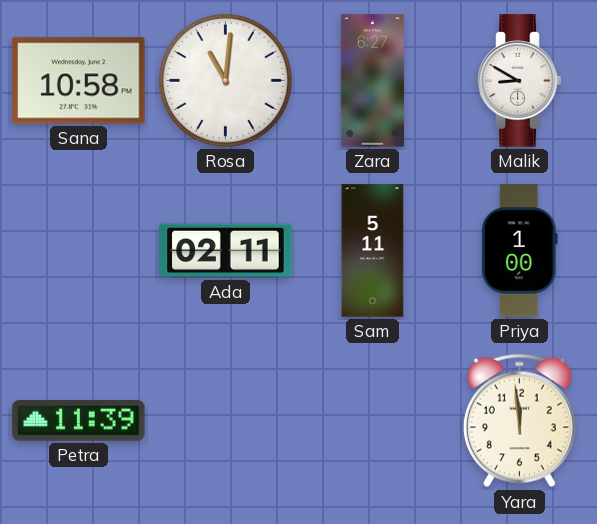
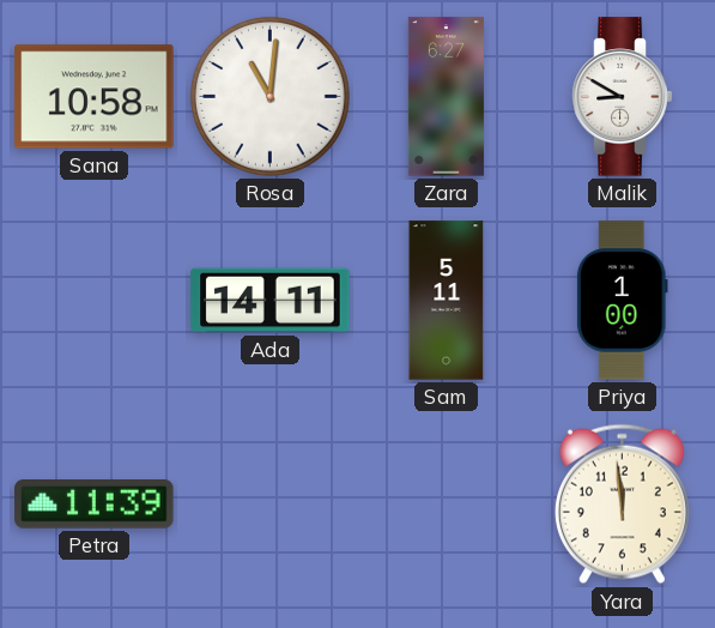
Ada: 02:11 -> 14:11
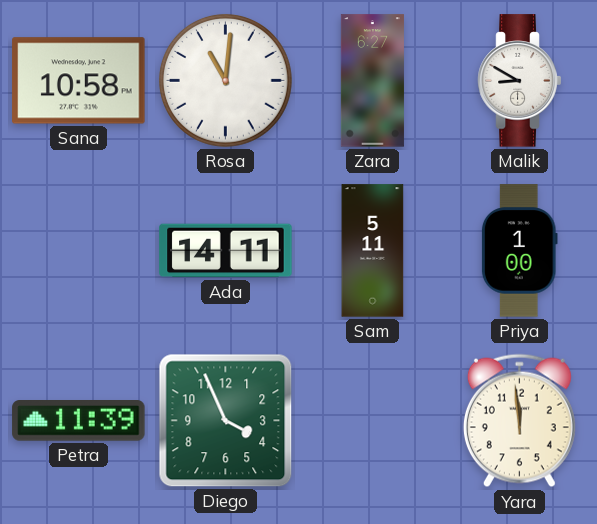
Diego: none -> 3:56
